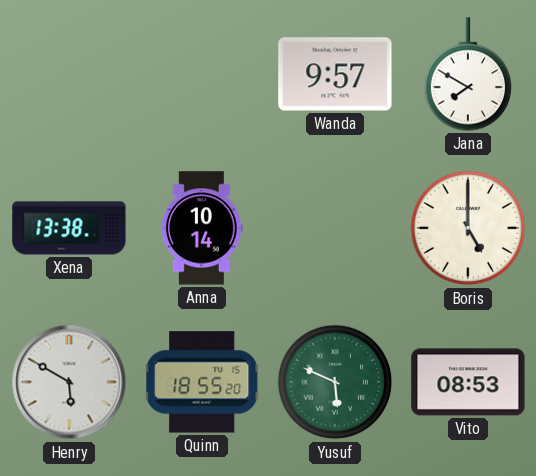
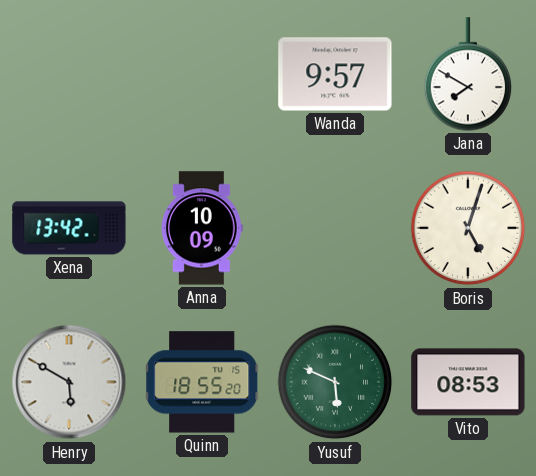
Xena: 13:38 -> 13:42
Anna: 10:14 -> 10:09
Boris: 5:00 -> 5:03
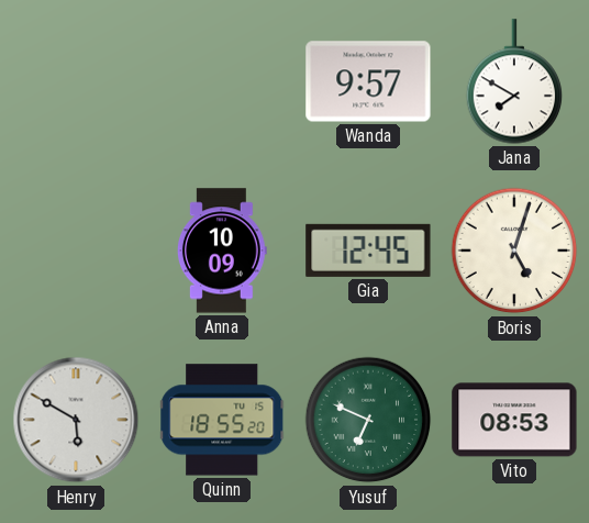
Xena: 13:42 -> none
Gia: none -> 12:45
Yusuf: 5:49 -> 6:49
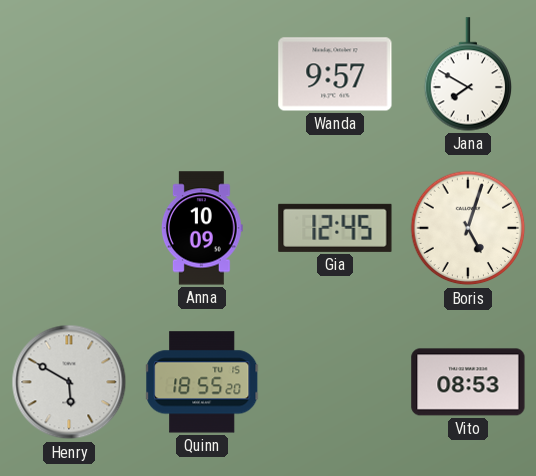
Yusuf: 6:49 -> none
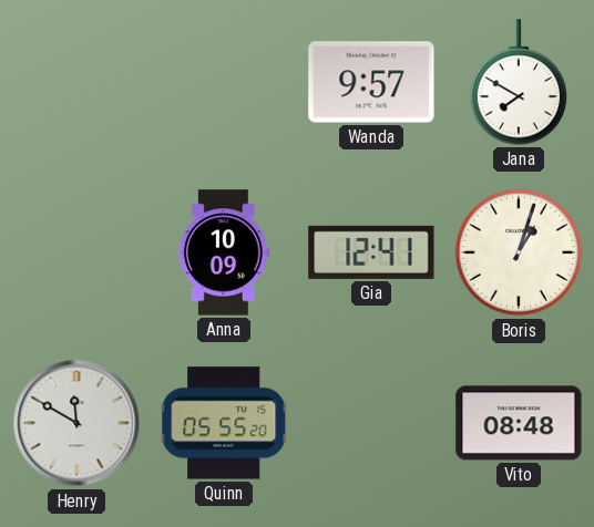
Gia: 12:45 -> 12:41
Boris: 5:03 -> 1:03
Henry: 5:50 -> 11:50
Quinn: 18:55 -> 05:55
Vito: 08:53 -> 08:48
